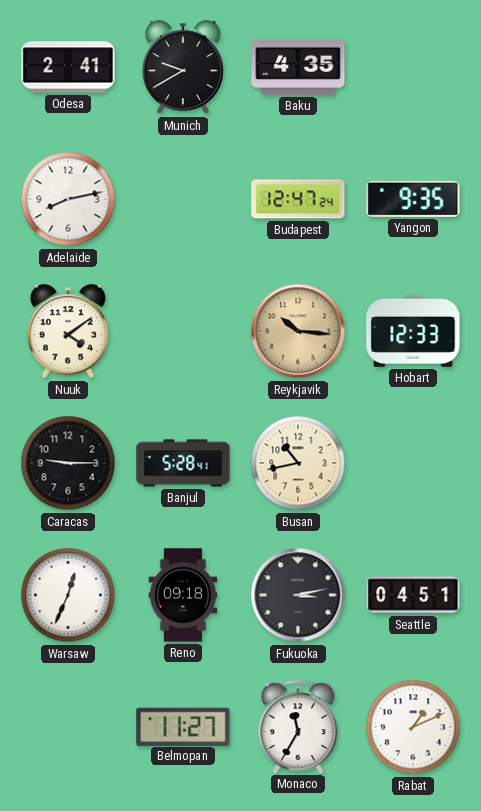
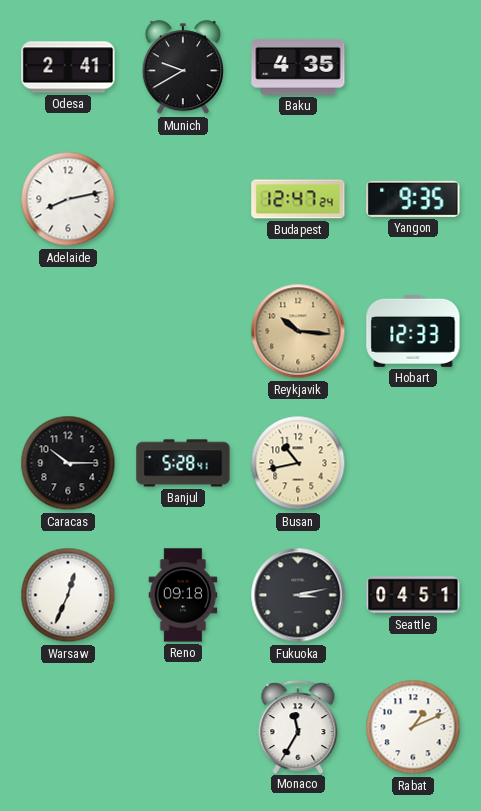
Nuuk: 4:09 -> none
Caracas: 9:15 -> 10:15
Belmopan: 11:27 -> none
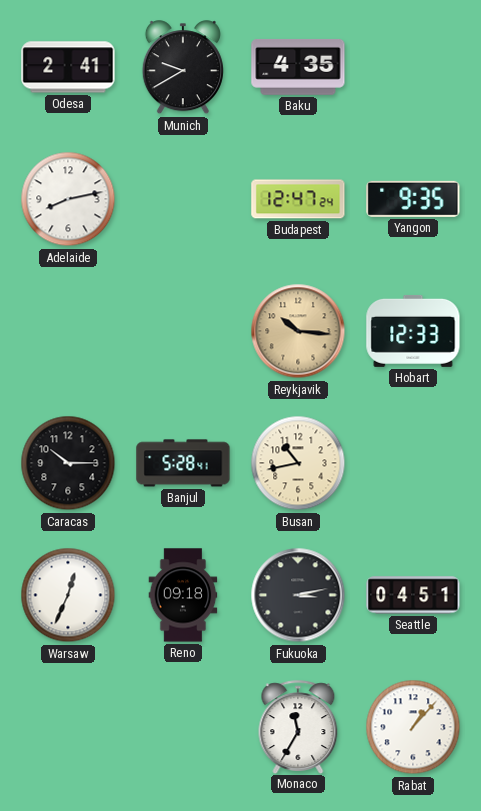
Rabat: 1:11 -> 1:07
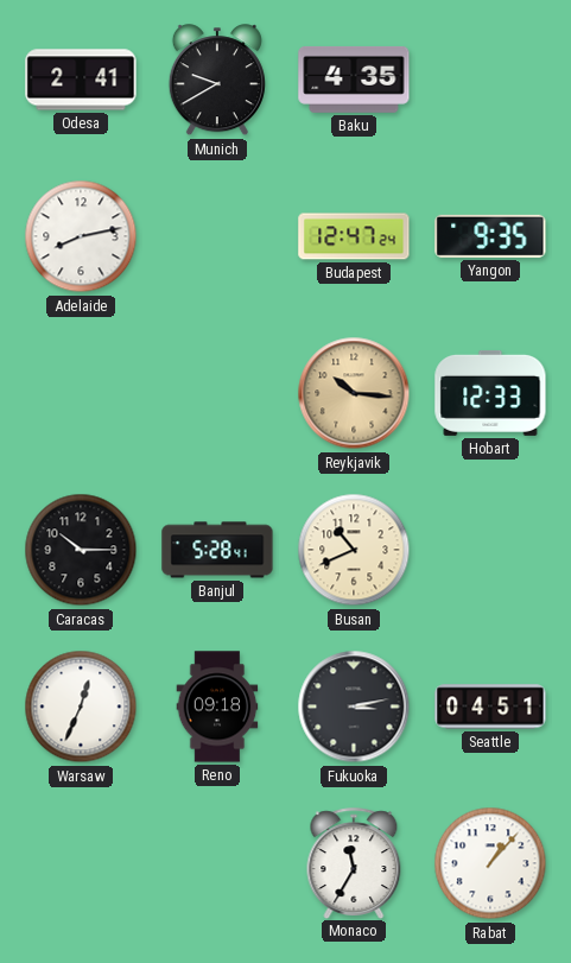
Busan: 10:43 -> 10:41
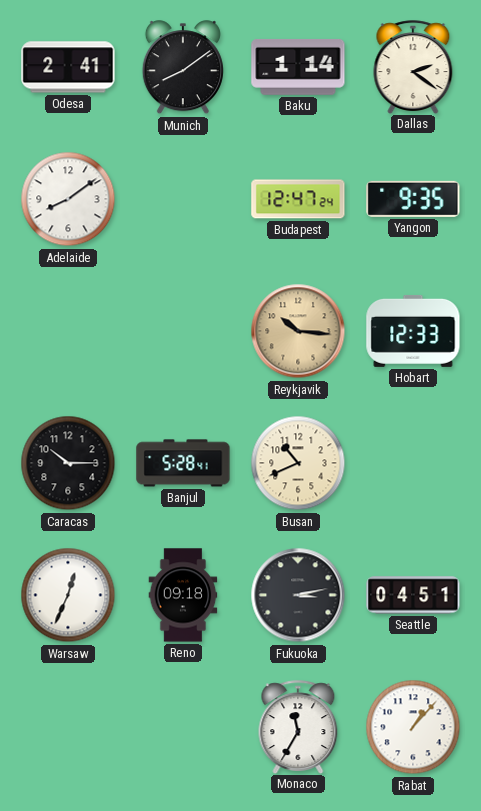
Munich: 9:40 -> 8:09
Baku: 4:35 -> 1:14
Dallas: none -> 2:21
Adelaide: 8:13 -> 8:09
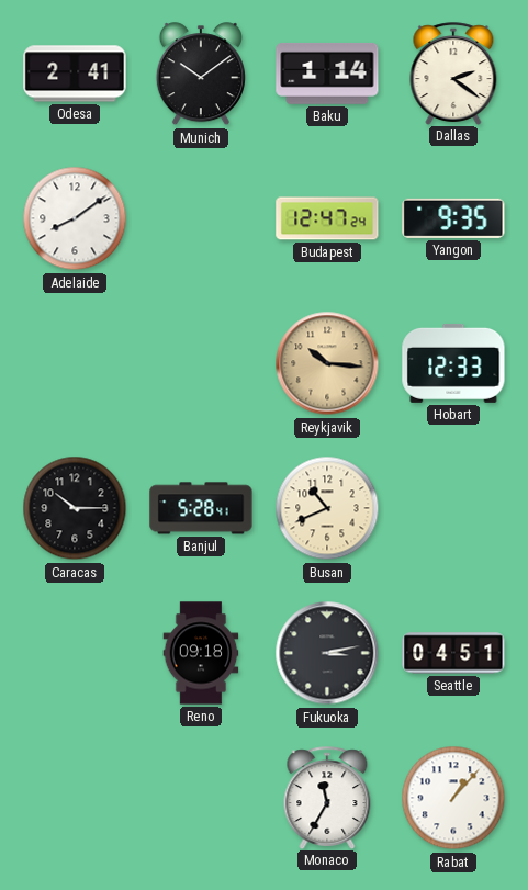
Munich: 8:09 -> 10:09
Warsaw: 12:34 -> none
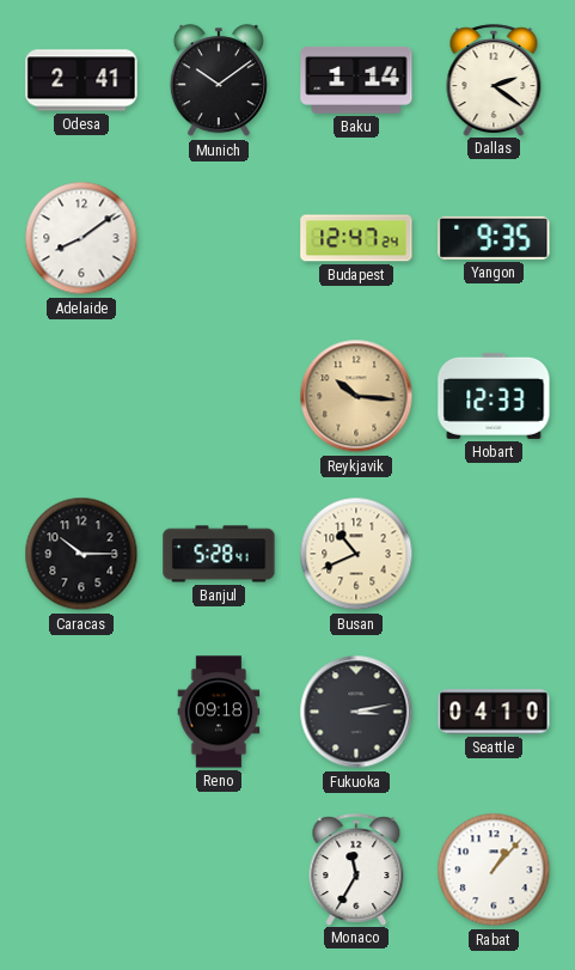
Seattle: 04:51 -> 04:10
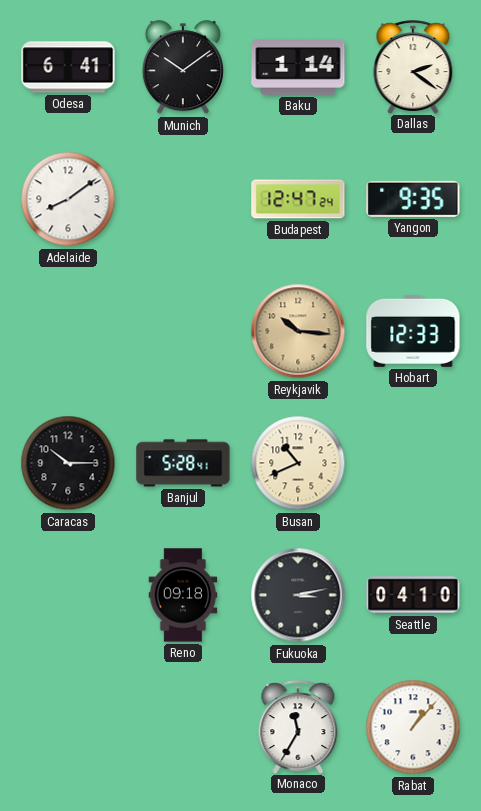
Odesa: 2:41 -> 6:41
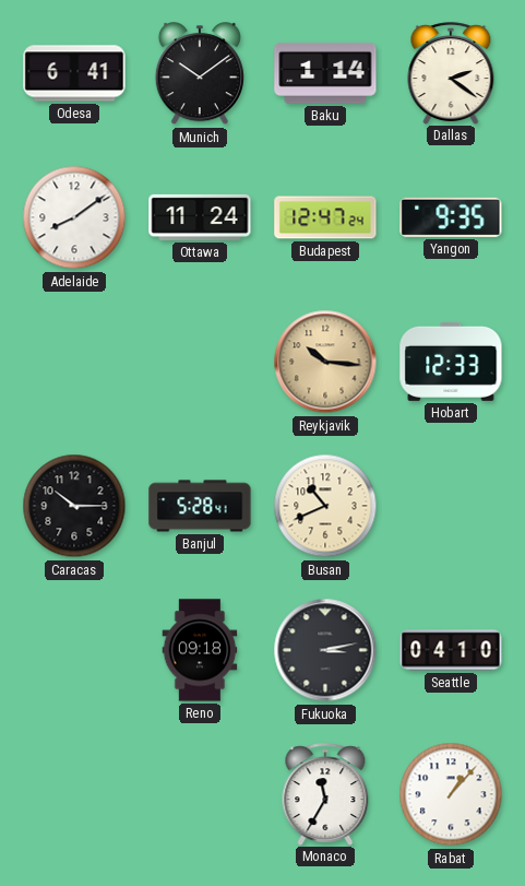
Ottawa: none -> 11:24
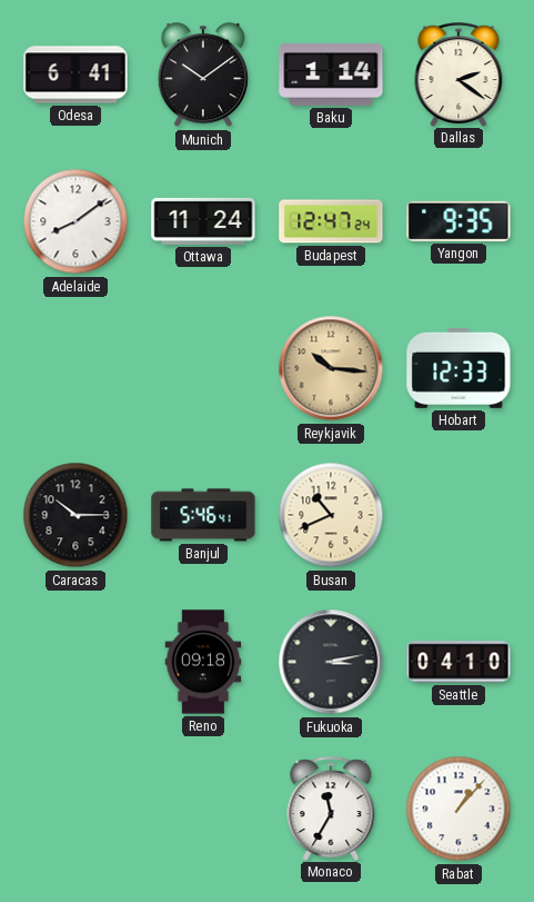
Banjul: 5:28 -> 5:46
